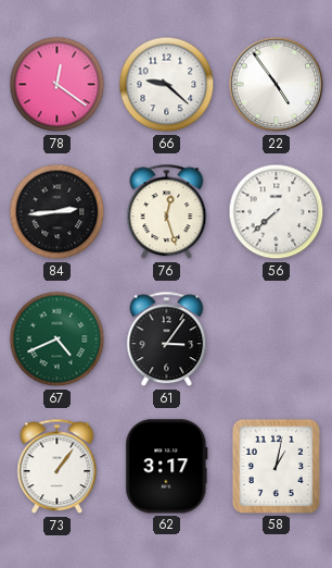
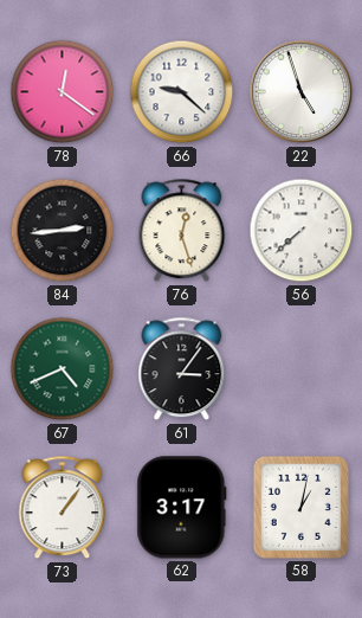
22: 4:54 -> 4:57
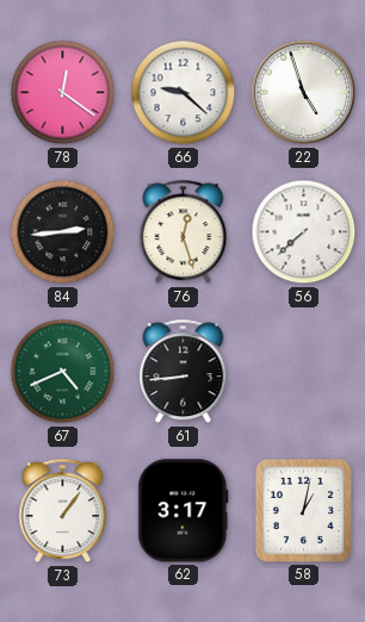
61: 3:06 -> 8:44
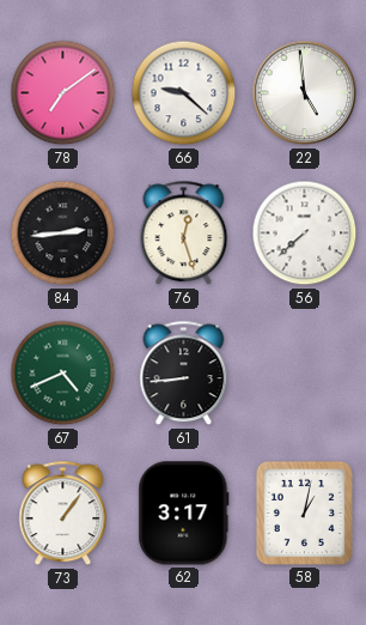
78: 12:21 -> 7:09
22: 4:57 -> 4:59
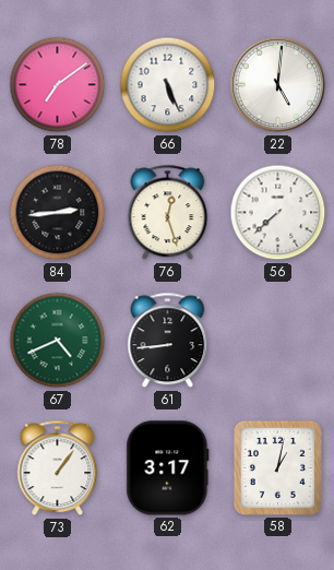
66: 9:22 -> 5:26
22: 4:59 -> 5:01
